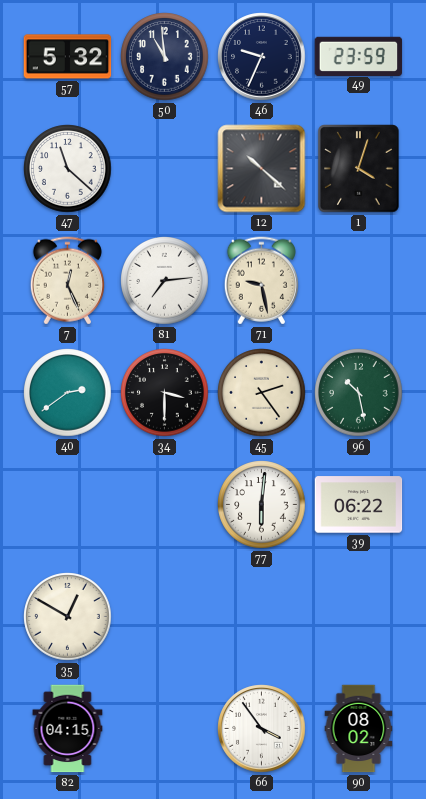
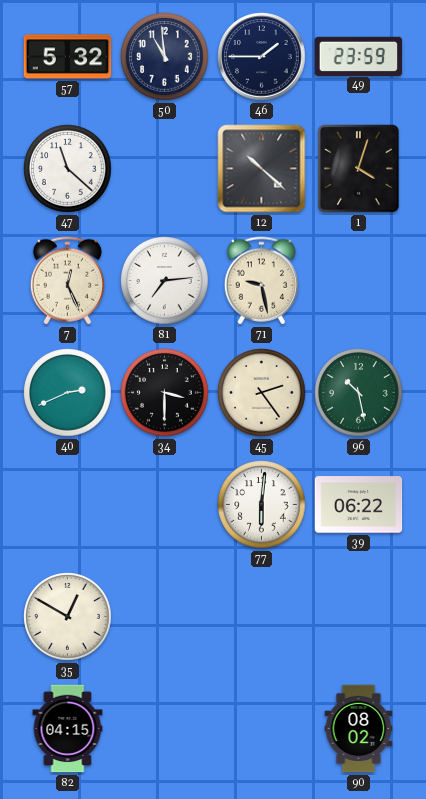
46: 9:34 -> 1:45
40: 2:39 -> 2:41
66: 3:54 -> none
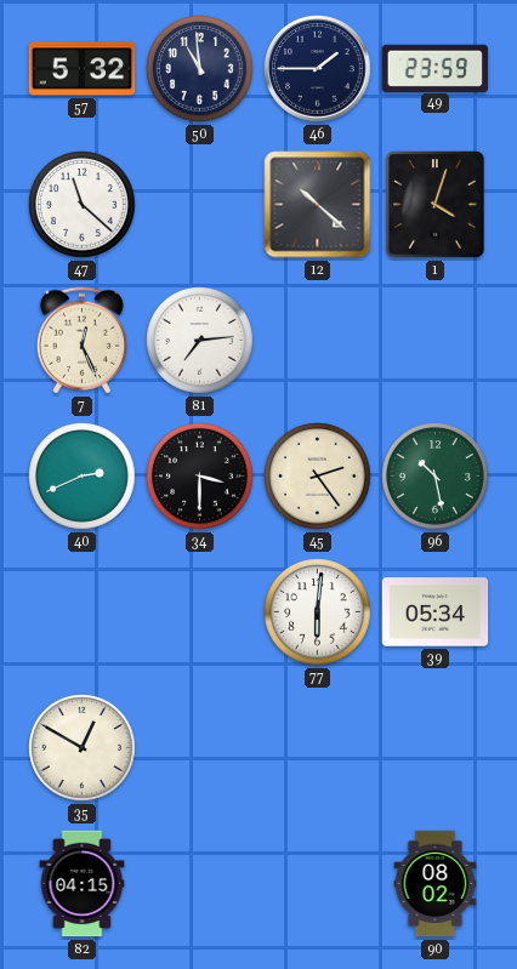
71: 9:28 -> none
39: 06:22 -> 05:34
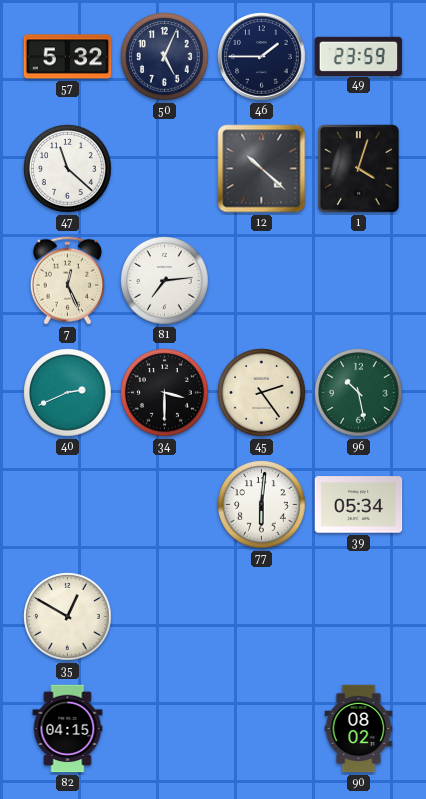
50: 10:59 -> 5:04
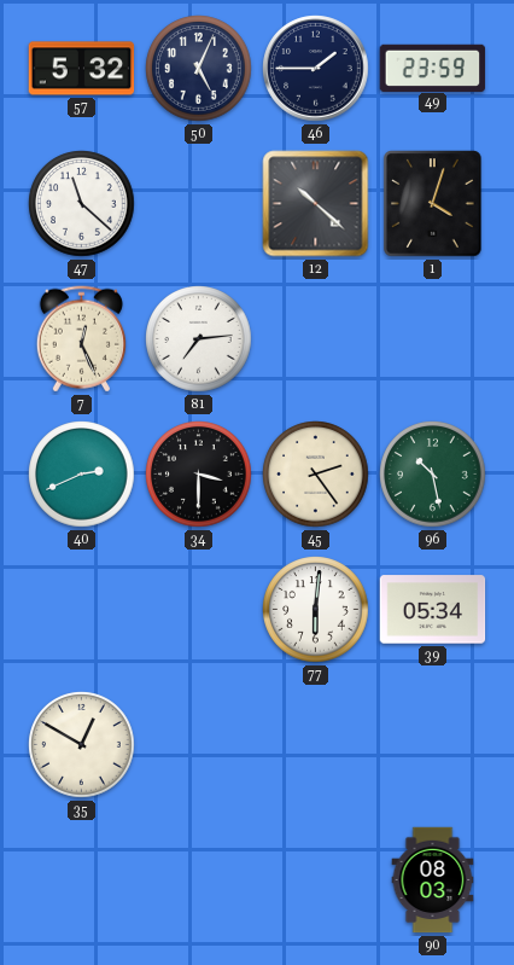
82: 04:15 -> none
90: 08:02 -> 08:03
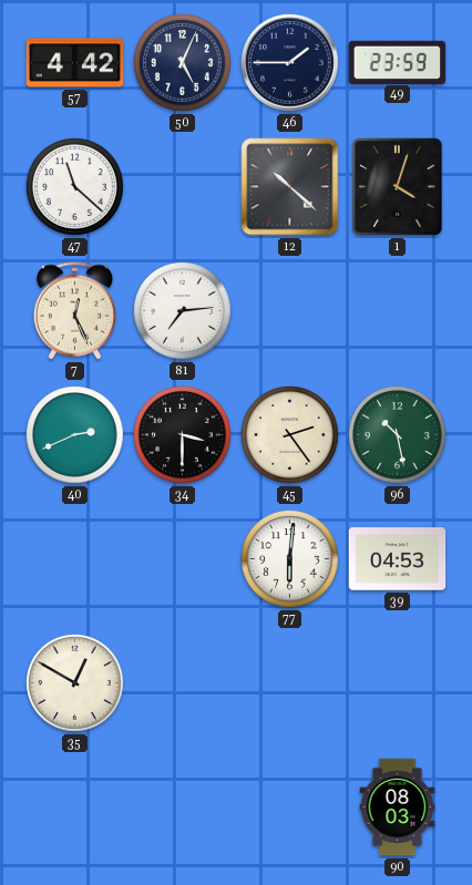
57: 5:32 -> 4:42
39: 05:34 -> 04:53
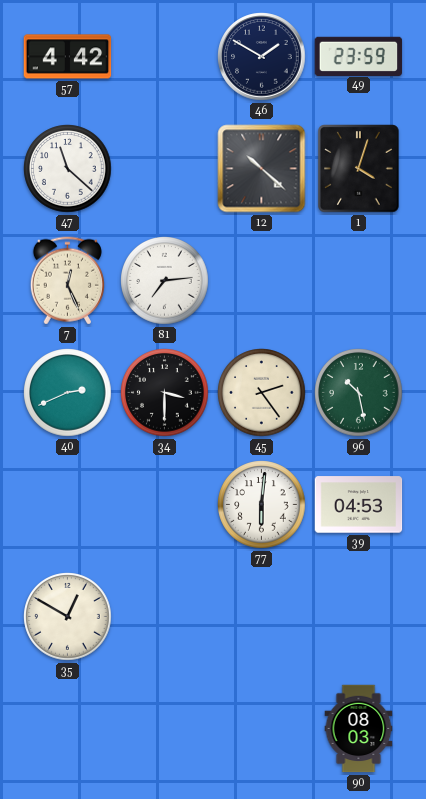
50: 5:04 -> none
46: 1:45 -> 1:50
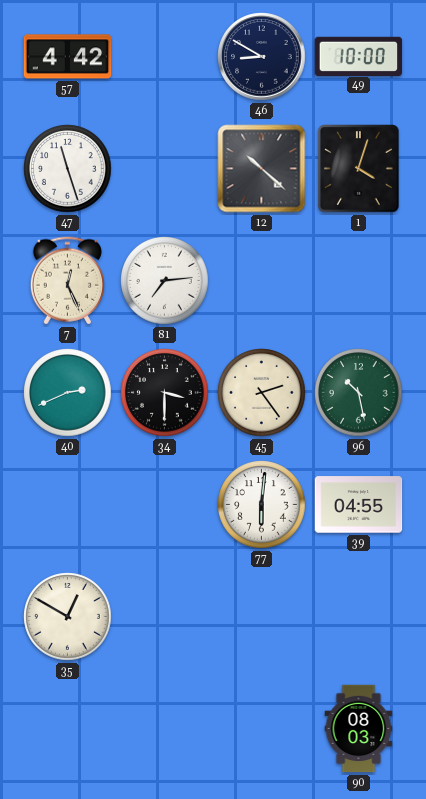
46: 1:50 -> 8:50
49: 23:59 -> 10:00
47: 11:22 -> 11:27
39: 04:53 -> 04:55
